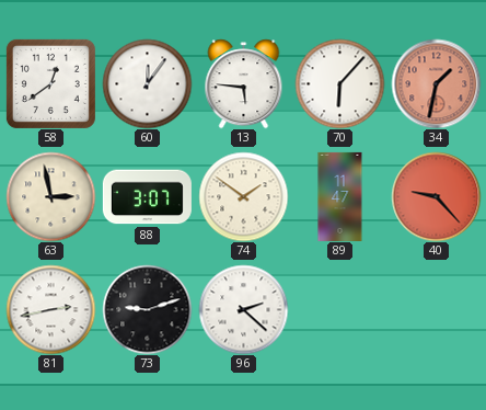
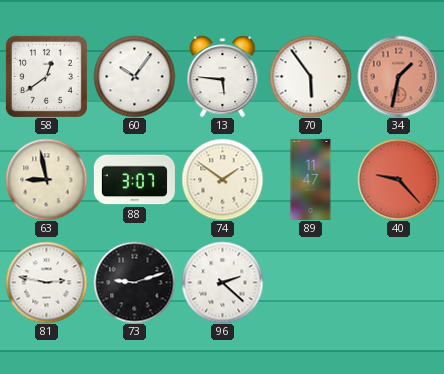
60: 12:06 -> 10:06
70: 6:07 -> 5:54
63: 2:58 -> 8:58
81: 2:43 -> 2:47
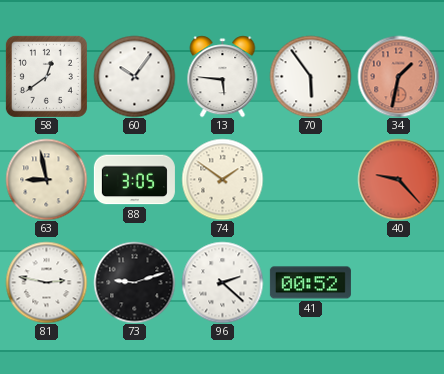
88: 3:07 -> 3:05
89: 11:47 -> none
41: none -> 00:52
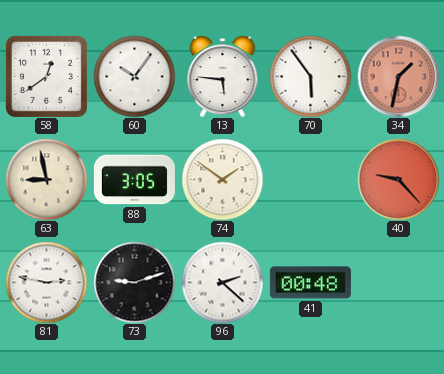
41: 00:52 -> 00:48
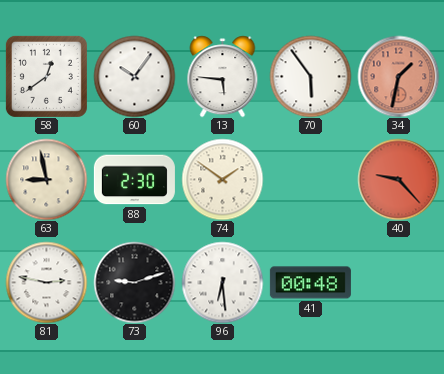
88: 3:05 -> 2:30
96: 2:22 -> 6:29
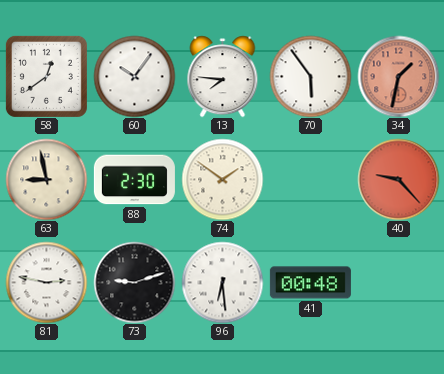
13: 5:46 -> 7:46
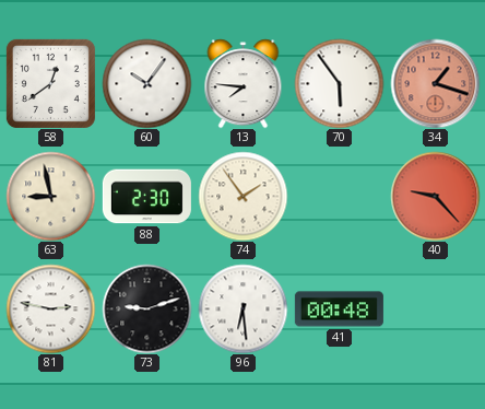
34: 1:32 -> 1:18
74: 1:51 -> 1:54
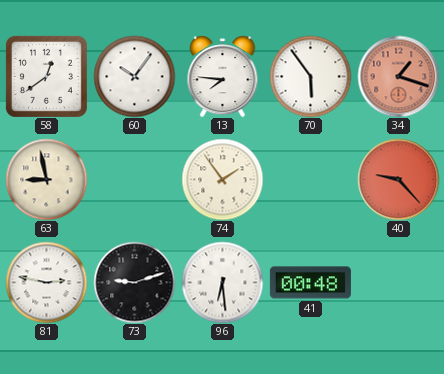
88: 2:30 -> none
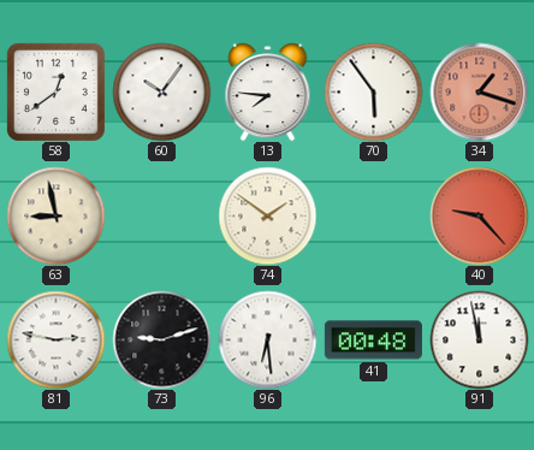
74: 1:54 -> 1:51
91: none -> 11:58
